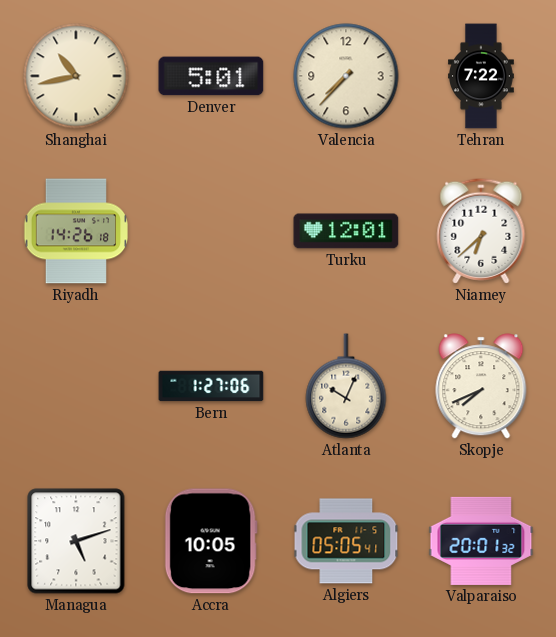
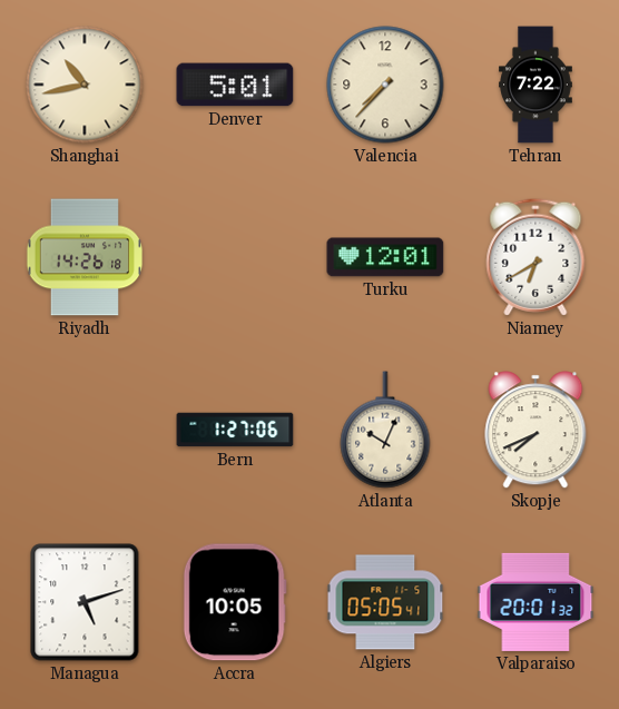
Niamey: 6:38 -> 6:40
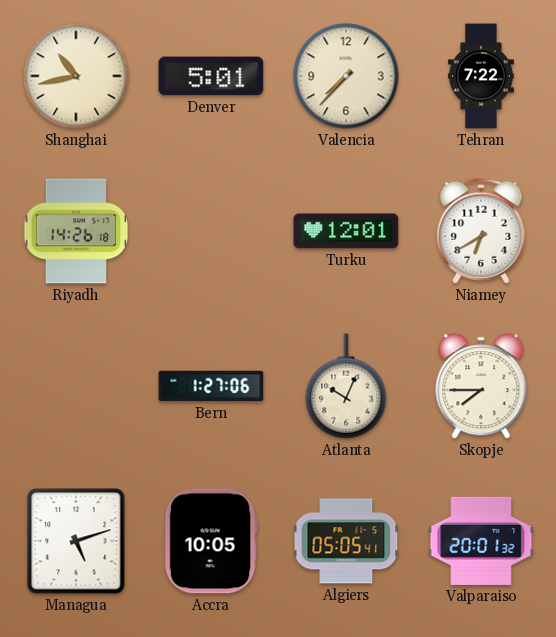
Skopje: 7:41 -> 7:45
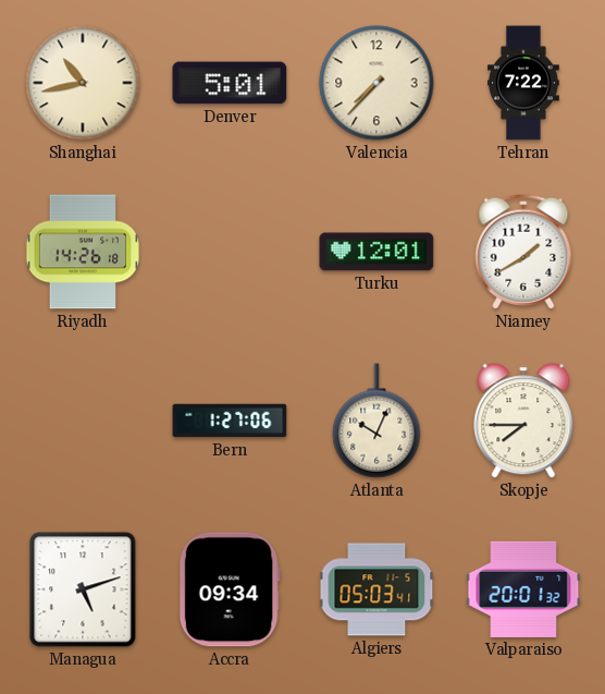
Niamey: 6:40 -> 1:40
Accra: 10:05 -> 09:34
Algiers: 05:05 -> 05:03
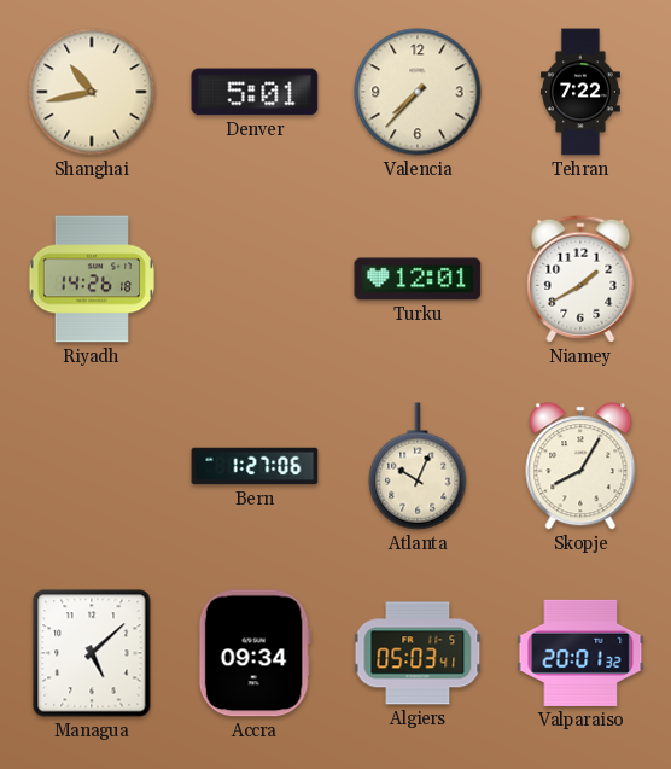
Skopje: 7:45 -> 8:05
Managua: 5:12 -> 5:08
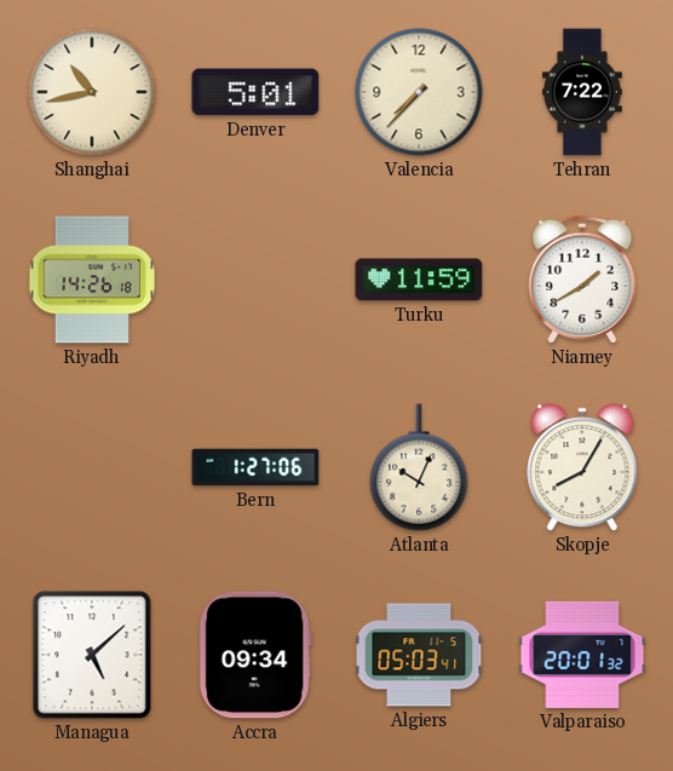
Turku: 12:01 -> 11:59
